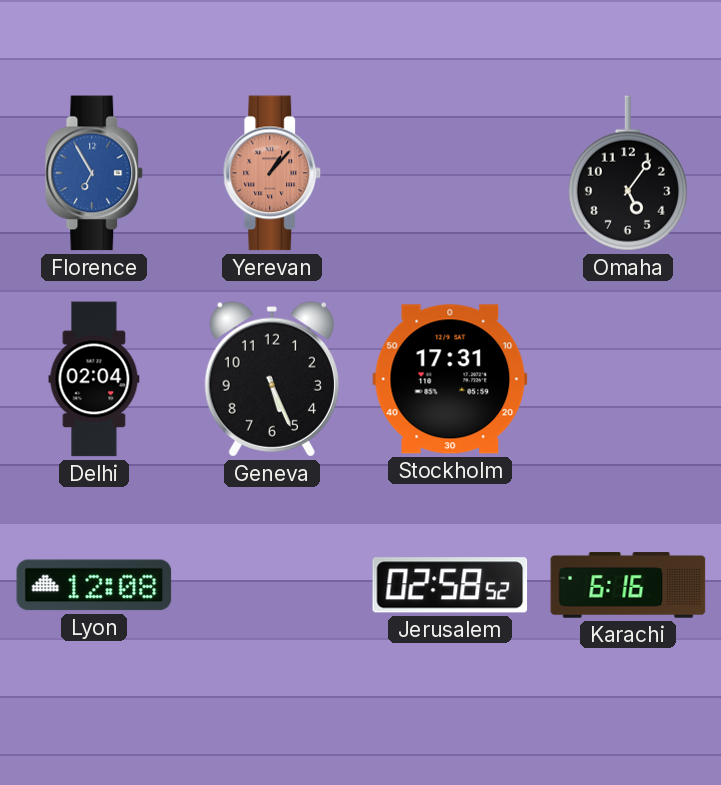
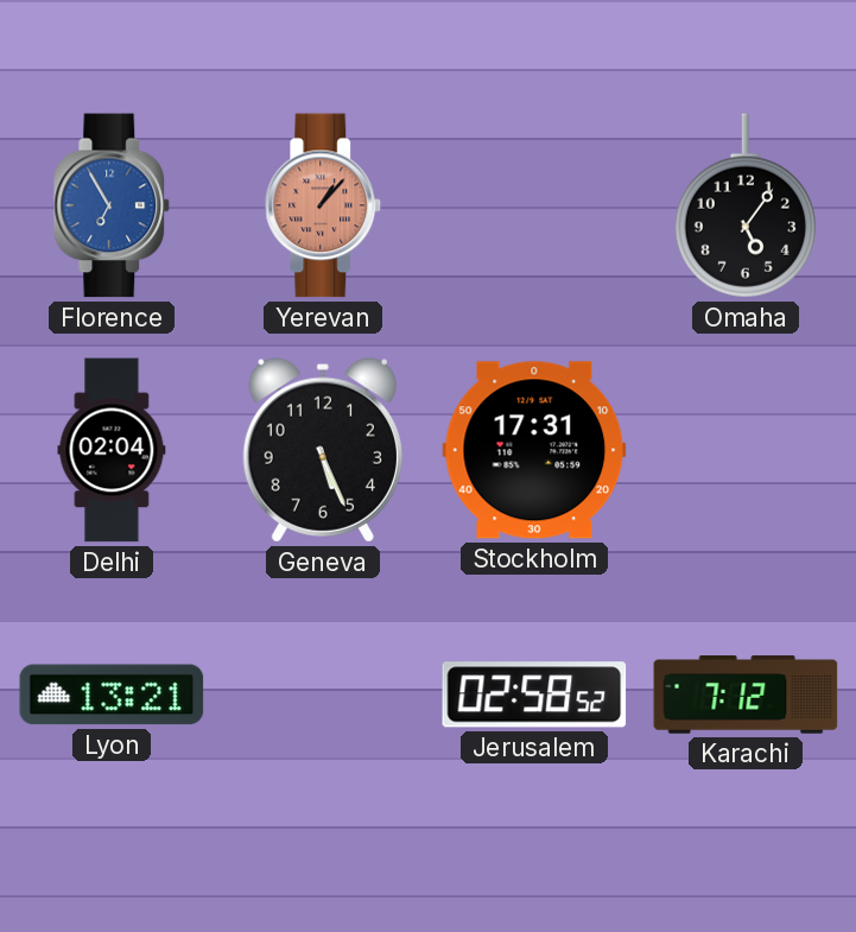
Lyon: 12:08 -> 13:21
Karachi: 6:16 -> 7:12
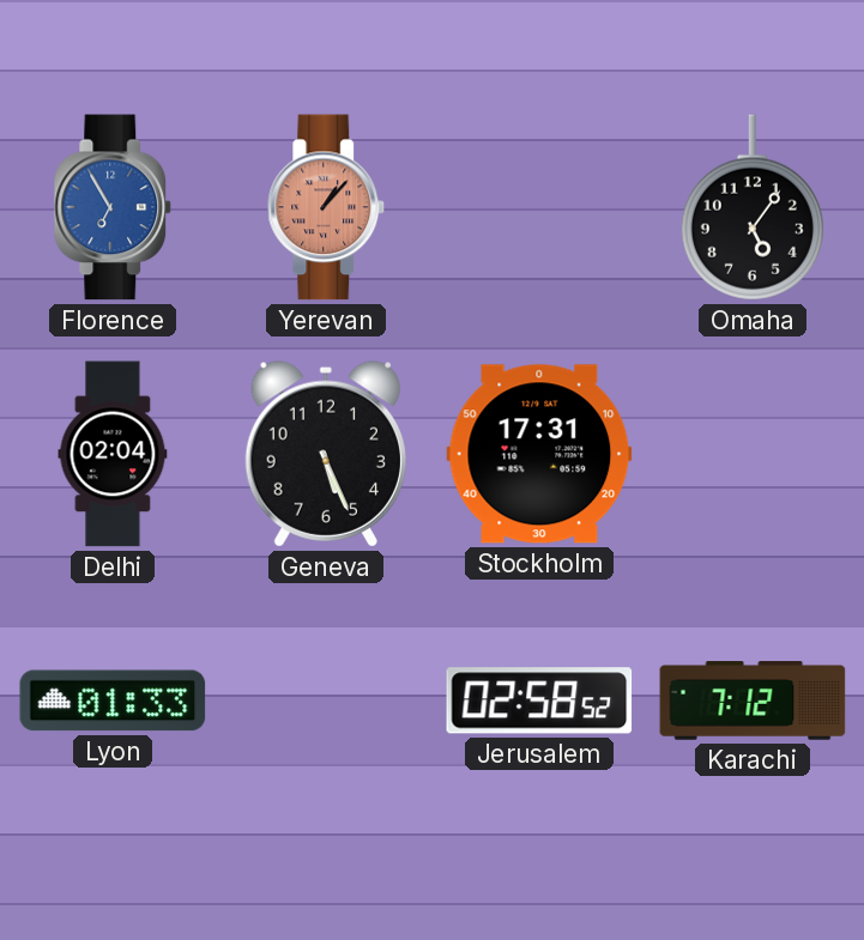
Lyon: 13:21 -> 01:33
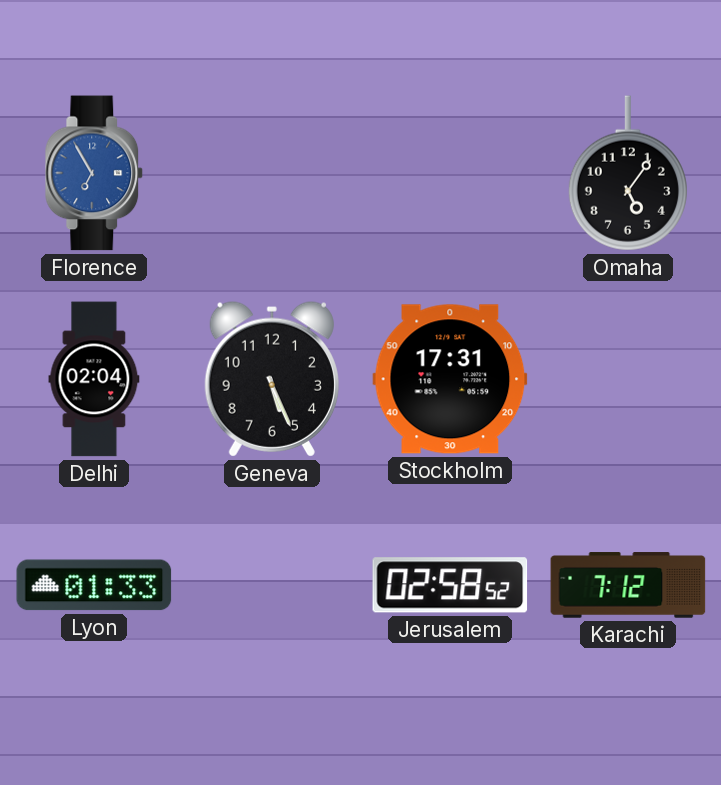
Yerevan: 1:07 -> none
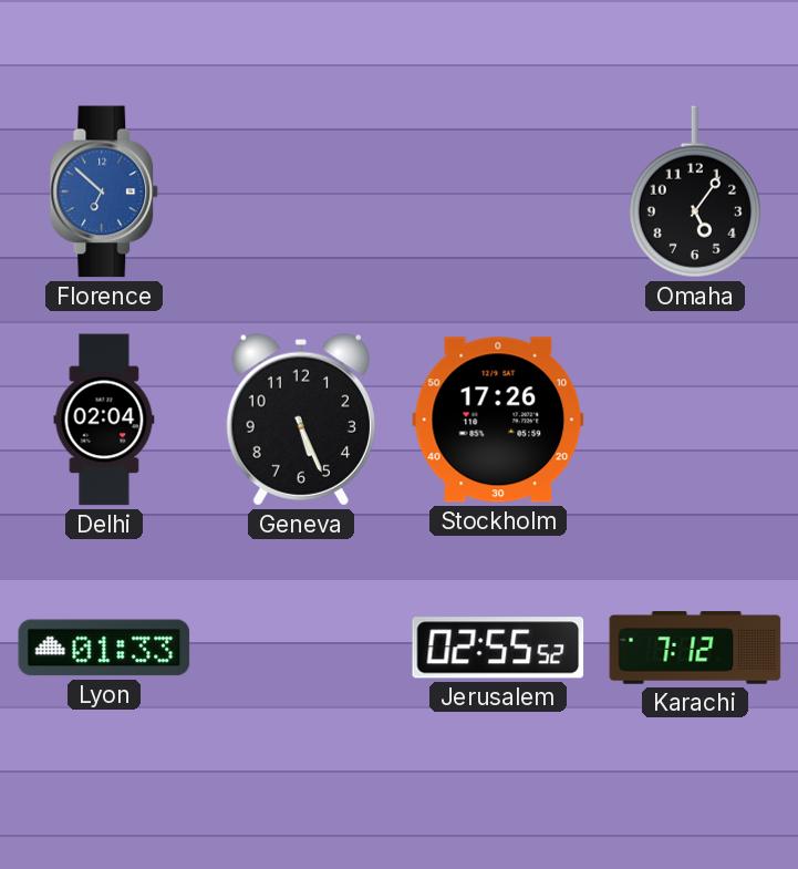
Florence: 6:55 -> 6:52
Stockholm: 17:31 -> 17:26
Jerusalem: 02:58 -> 02:55
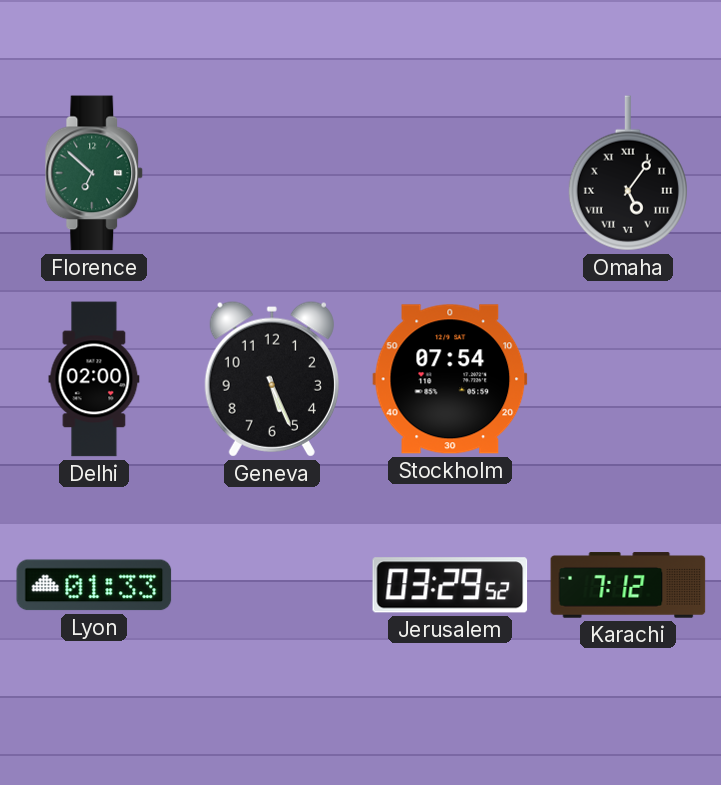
Florence dial: blue -> green
Omaha numerals: Arabic -> Roman
Delhi: 02:04 -> 02:00
Stockholm: 17:26 -> 07:54
Jerusalem: 02:55 -> 03:29
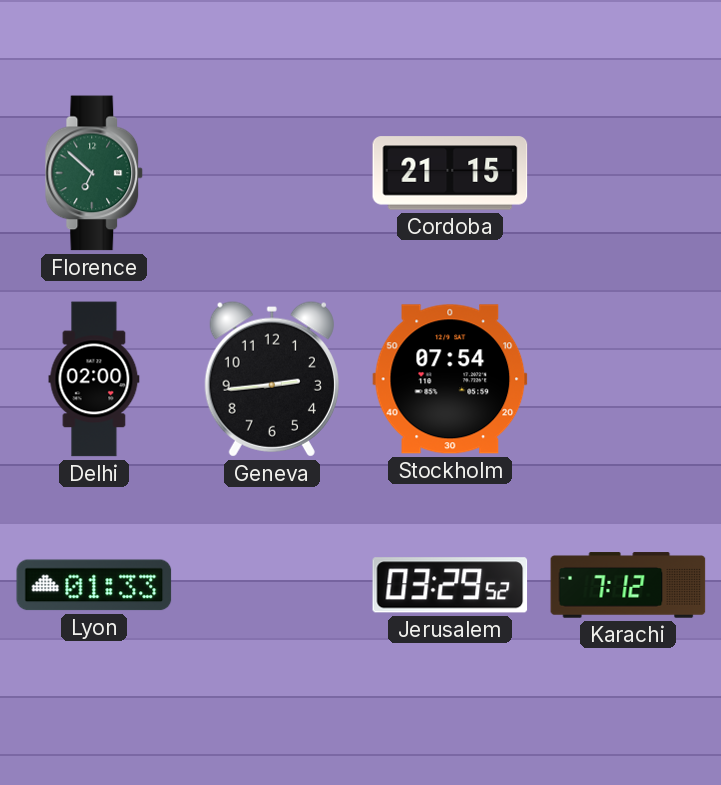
Cordoba: none -> 21:15
Omaha: 5:06 -> none
Geneva: 5:26 -> 2:44
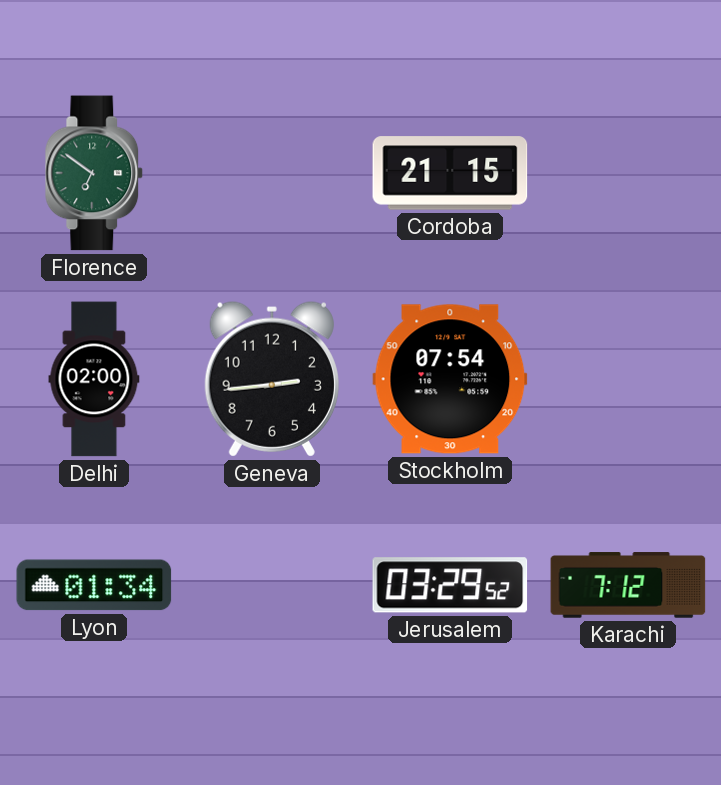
Florence: 6:52 -> 6:51
Lyon: 01:33 -> 01:34
